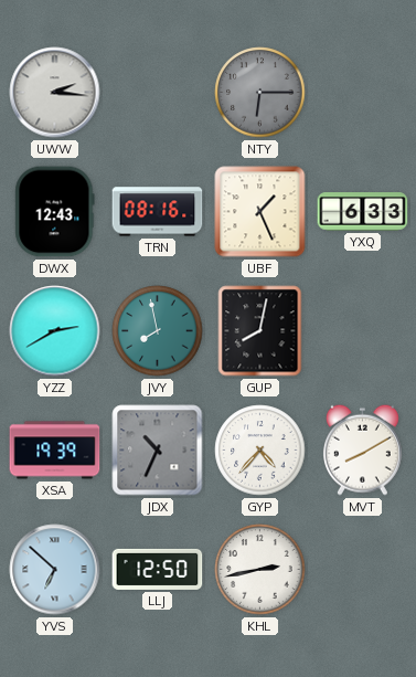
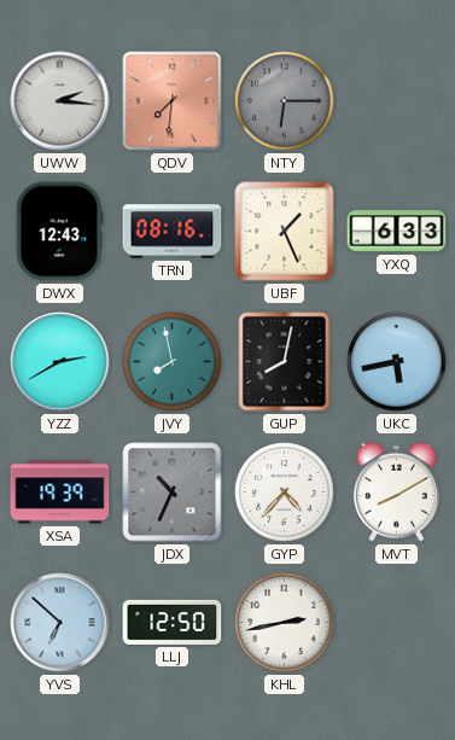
QDV: none -> 7:31
UKC: none -> 5:43
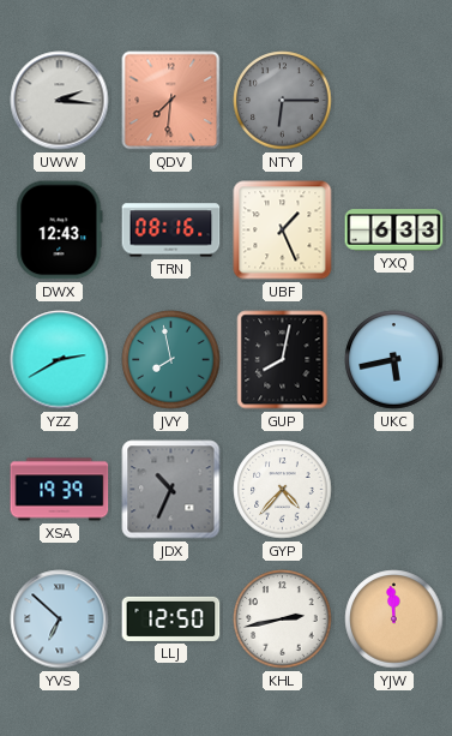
MVT: 8:10 -> none
YJW: none -> 11:59
